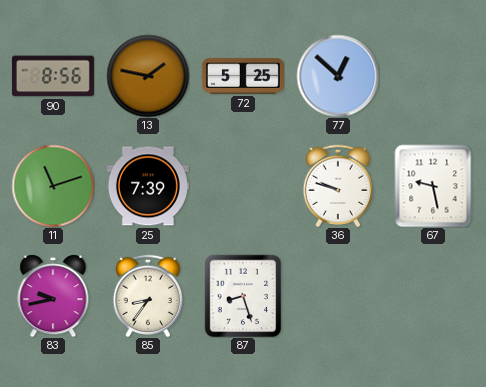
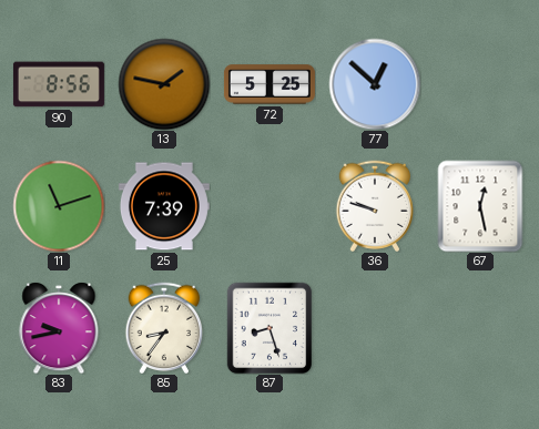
67: 9:28 -> 12:28
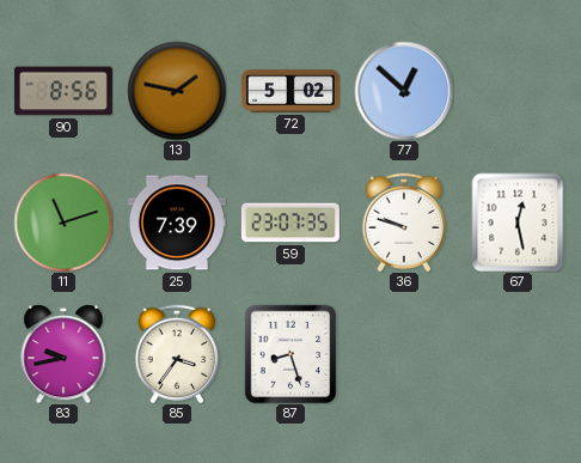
72: 5:25 -> 5:02
59: none -> 23:07
85: 8:36 -> 3:36
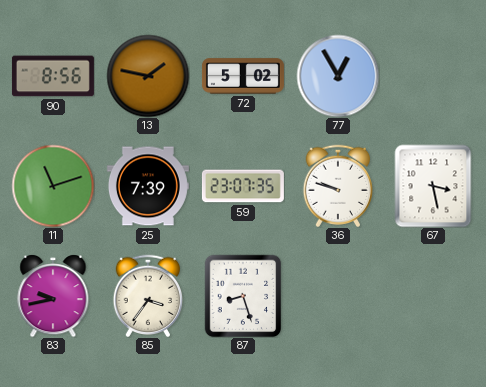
77: 12:52 -> 12:55
67: 12:28 -> 3:28
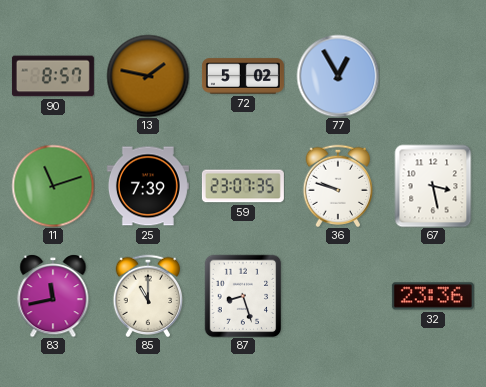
90: 8:56 -> 8:57
83: 9:43 -> 11:43
85: 3:36 -> 11:00
32: none -> 23:36
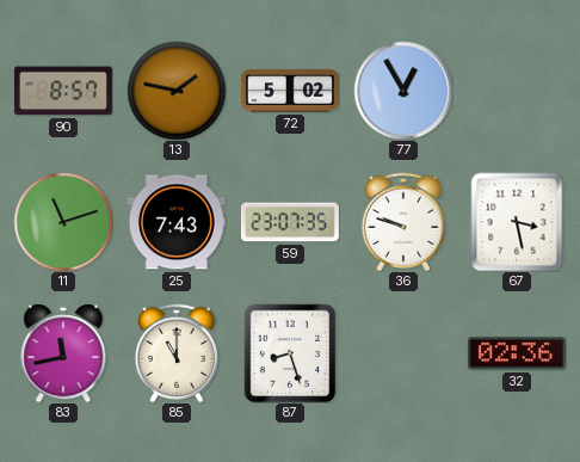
25: 7:39 -> 7:43
32: 23:36 -> 02:36
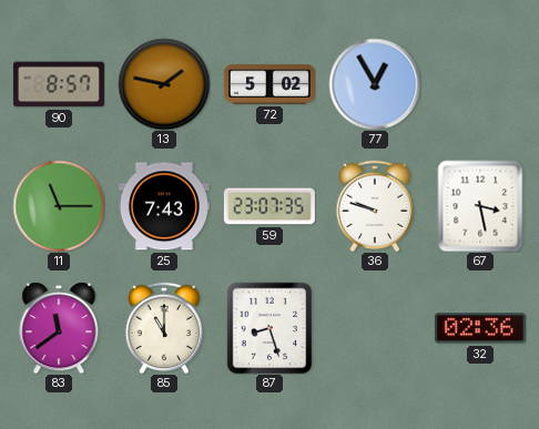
11: 11:12 -> 11:15
83: 11:43 -> 11:39
